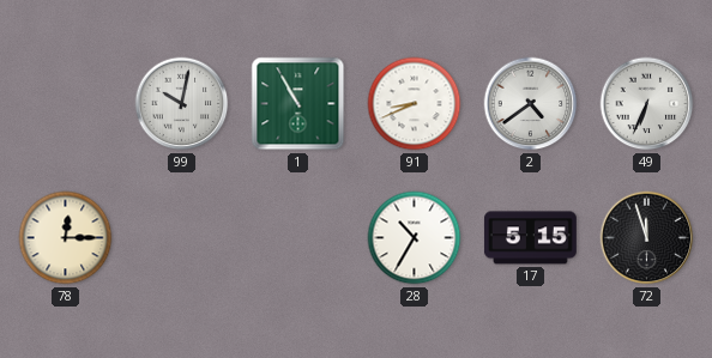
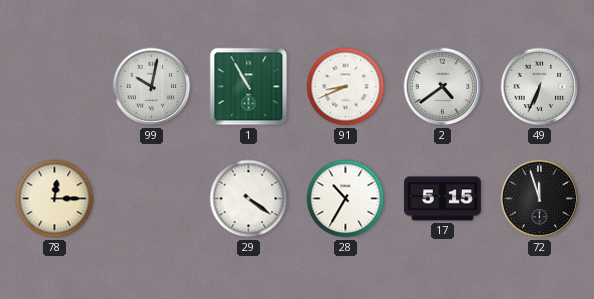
29: none -> 4:21
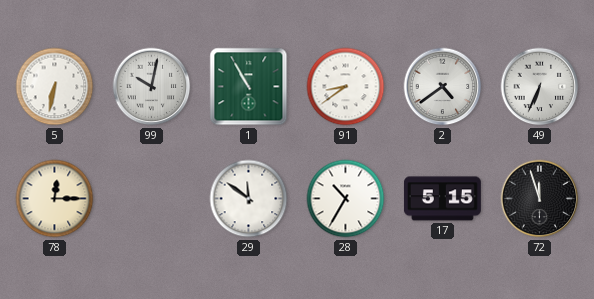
5: none -> 6:32
91: 8:41 -> 8:39
29: 4:21 -> 11:51
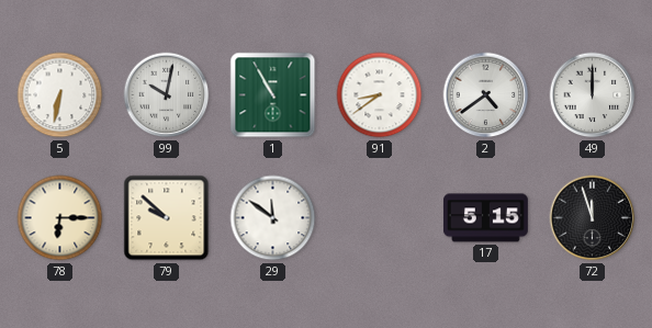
49: 6:34 -> 12:00
78: 12:15 -> 6:15
79: none -> 9:52
28: 10:35 -> none
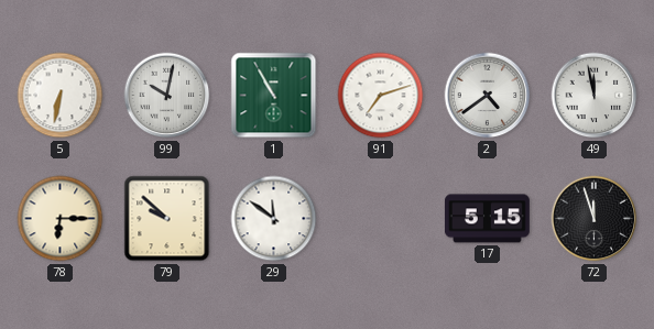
91: 8:39 -> 7:12
49: 12:00 -> 11:58
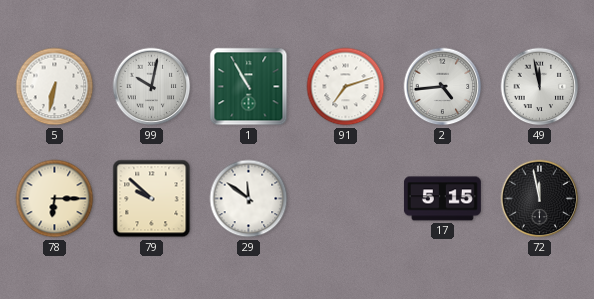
2: 4:39 -> 4:44
72: 11:57 -> 11:58
